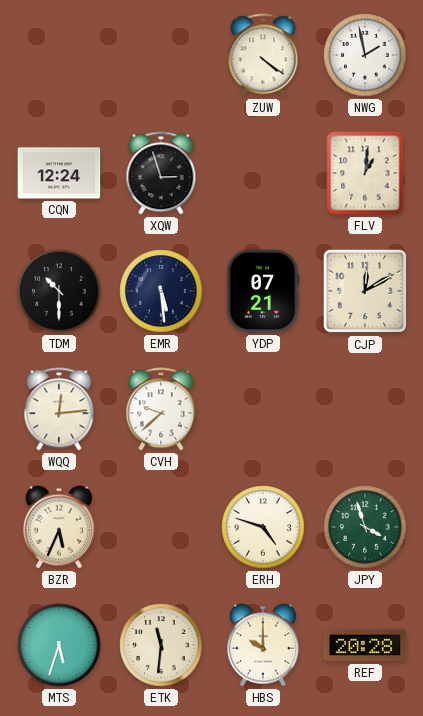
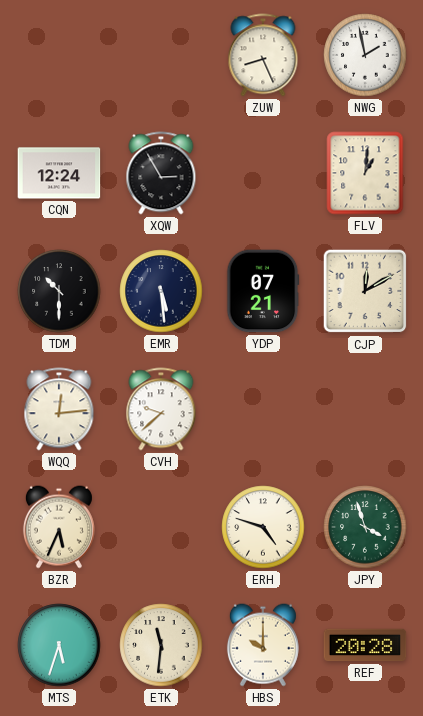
ZUW: 4:21 -> 8:26
XQW: 2:57 -> 2:55
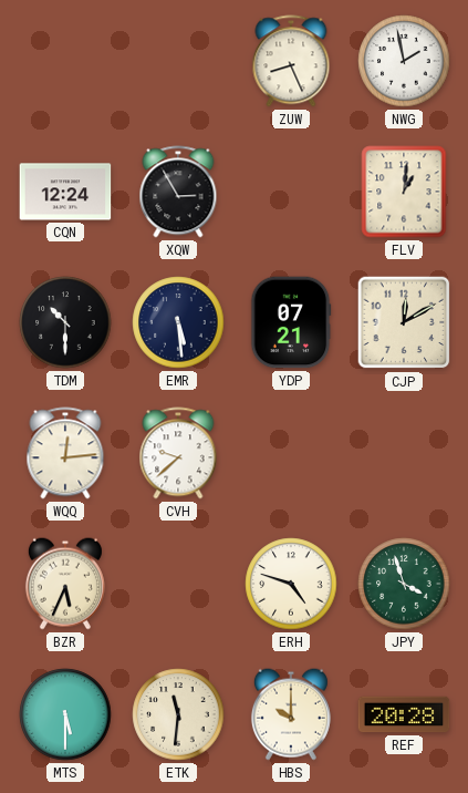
MTS: 5:33 -> 5:30
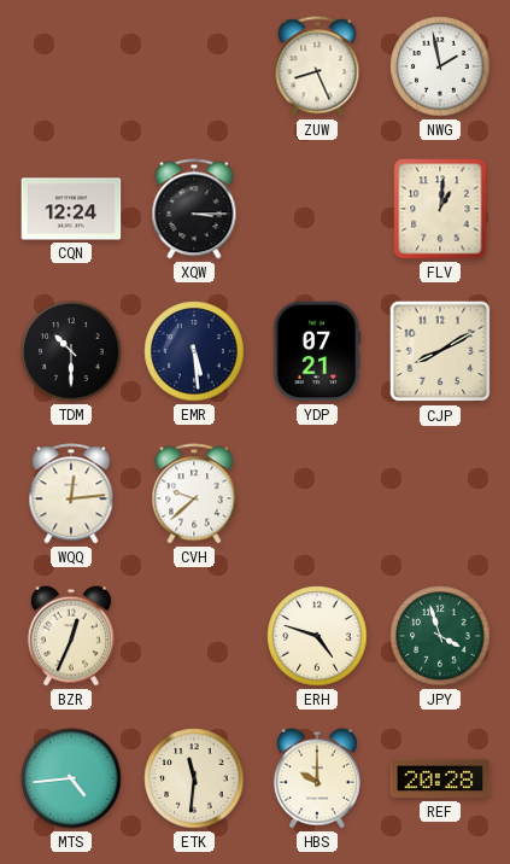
XQW: 2:55 -> 3:15
CJP: 12:10 -> 8:10
BZR: 5:34 -> 12:34
MTS: 5:30 -> 4:44
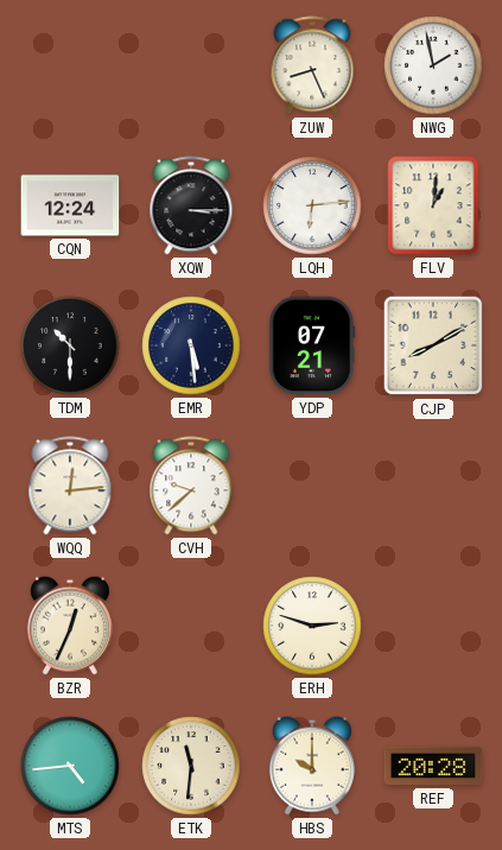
LQH: none -> 6:14
ERH: 4:48 -> 2:48
JPY: 3:57 -> none
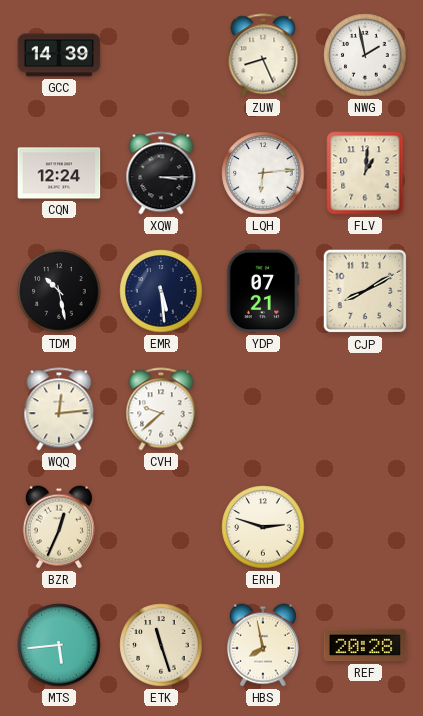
GCC: none -> 14:39
TDM: 10:30 -> 10:28
MTS: 4:44 -> 5:44
ETK: 11:31 -> 11:27
HBS: 10:00 -> 7:58
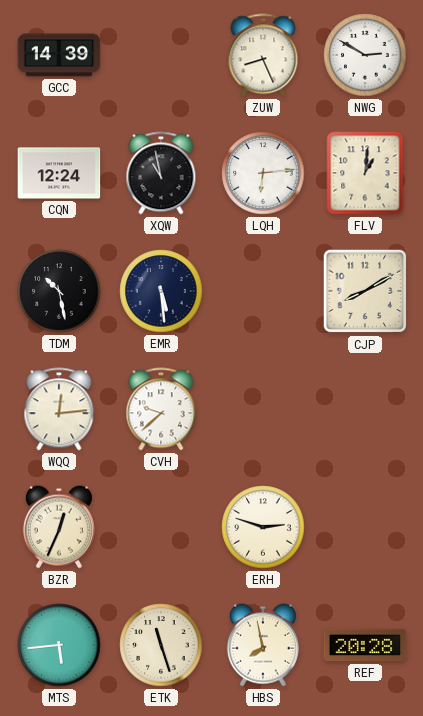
NWG: 1:58 -> 2:50
XQW: 3:15 -> 10:58
YDP: 07:21 -> none
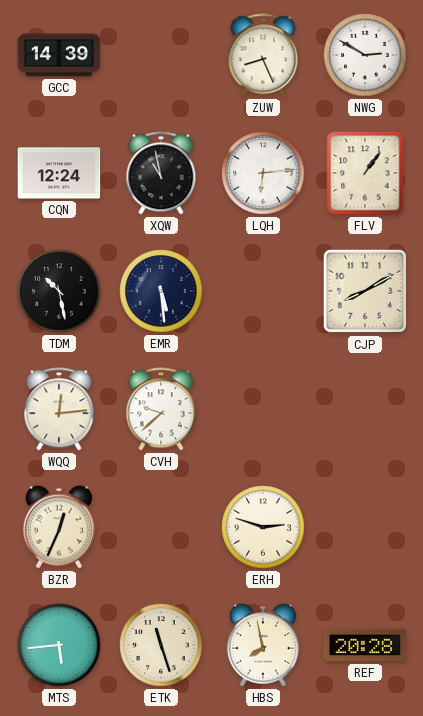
FLV: 1:01 -> 1:06
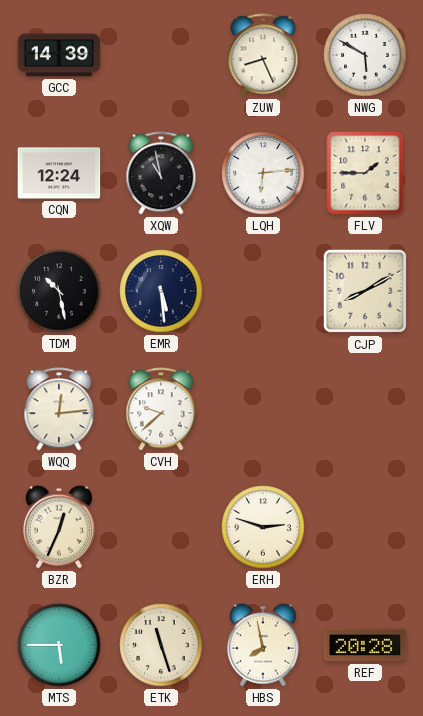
NWG: 2:50 -> 5:50
FLV: 1:06 -> 1:45
MTS: 5:44 -> 5:45
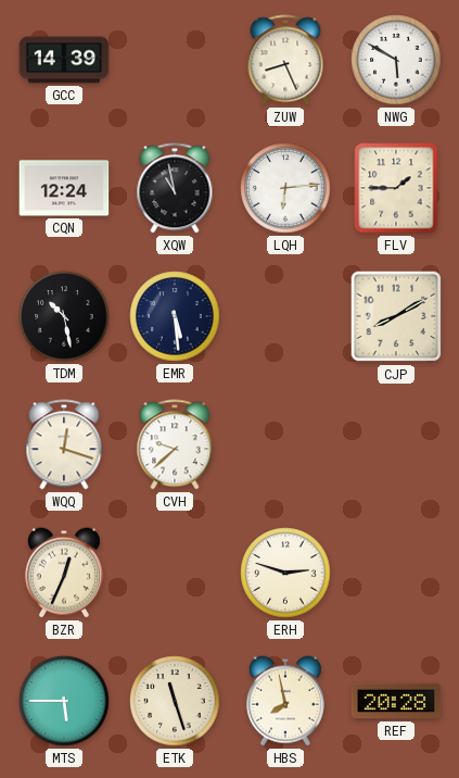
WQQ: 12:14 -> 12:18
